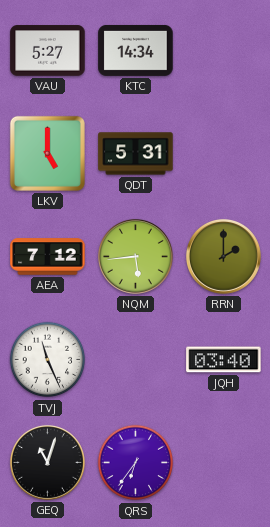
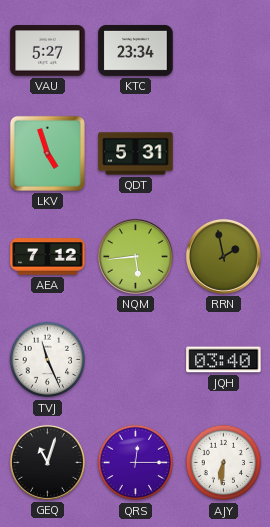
KTC: 14:34 -> 23:34
LKV: 5:00 -> 4:57
RRN: 2:00 -> 1:58
QRS: 6:36 -> 12:15
AJY: none -> 6:31
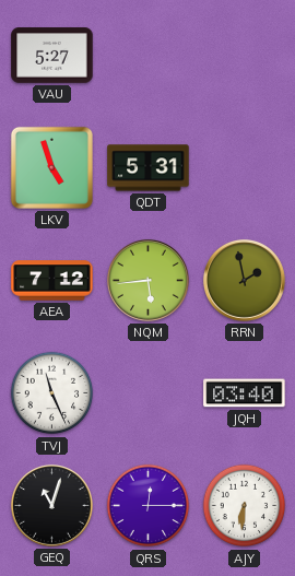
KTC: 23:34 -> none
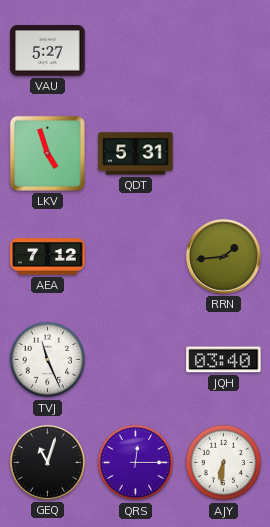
NQM: 5:44 -> none
RRN: 1:58 -> 1:44
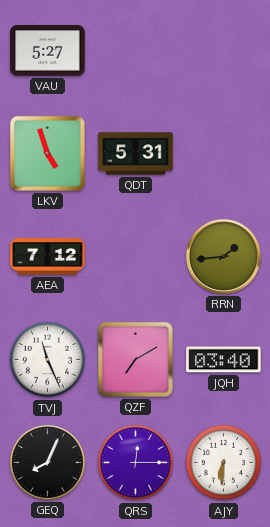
QZF: none -> 7:10
GEQ: 11:03 -> 8:04
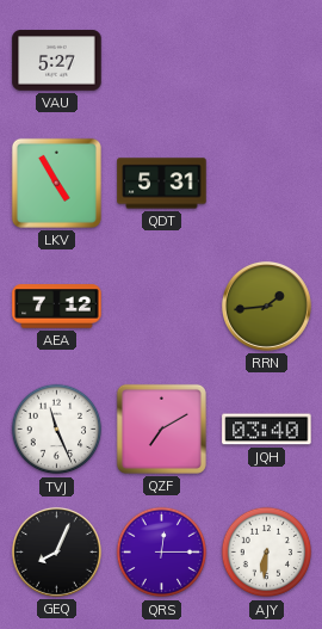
LKV: 4:57 -> 4:55
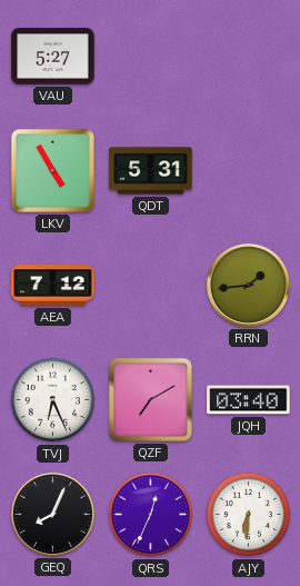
TVJ: 11:26 -> 6:26
QRS: 12:15 -> 12:34
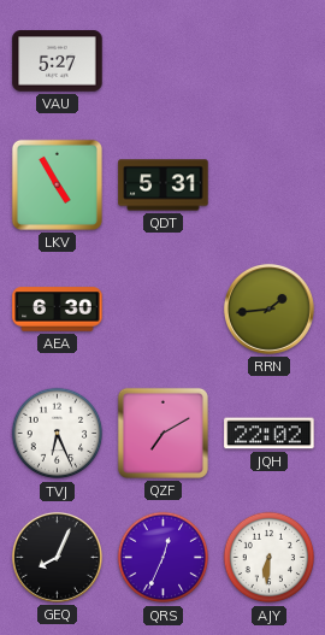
AEA: 7:12 -> 6:30
JQH: 03:40 -> 22:02
